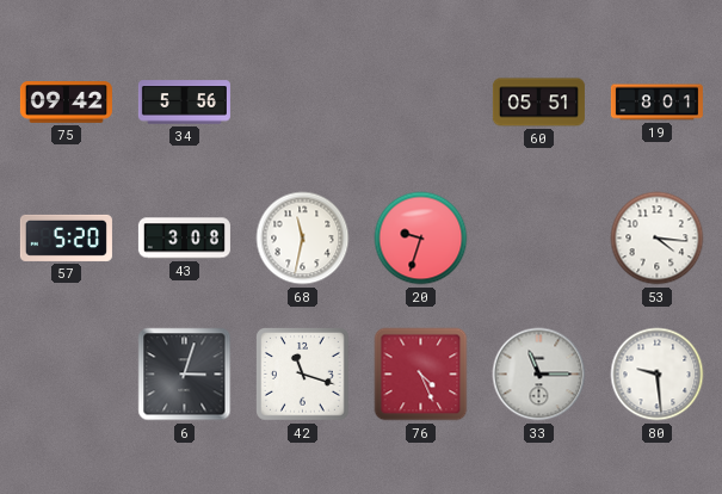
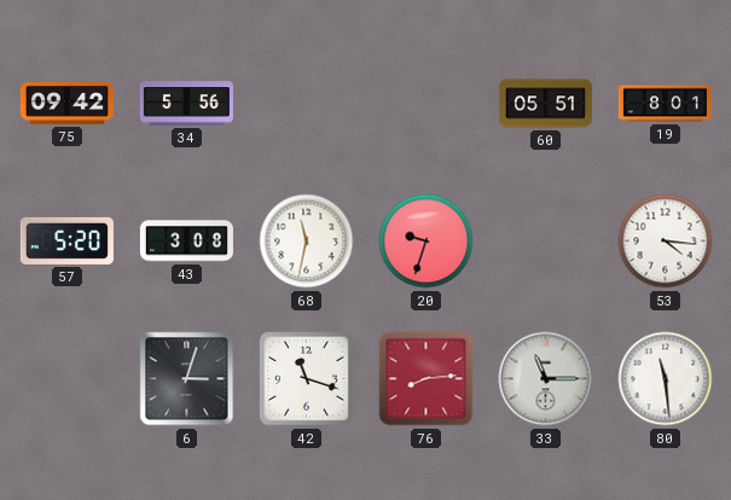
76: 4:26 -> 8:14
80: 9:29 -> 11:29
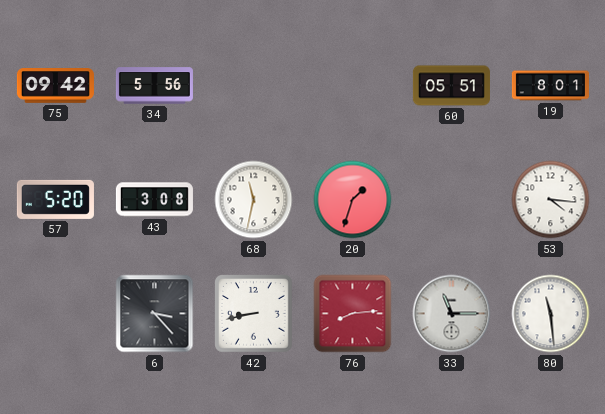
20: 9:33 -> 1:33
6: 3:03 -> 3:23
42: 11:18 -> 8:43
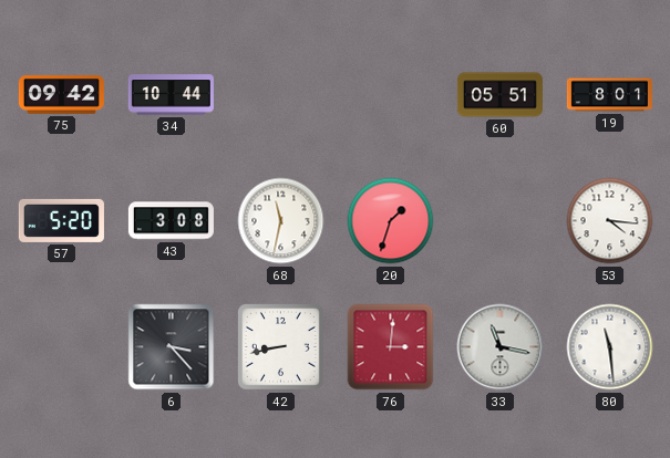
34: 5:56 -> 10:44
76: 8:14 -> 3:01
33: 11:15 -> 11:17
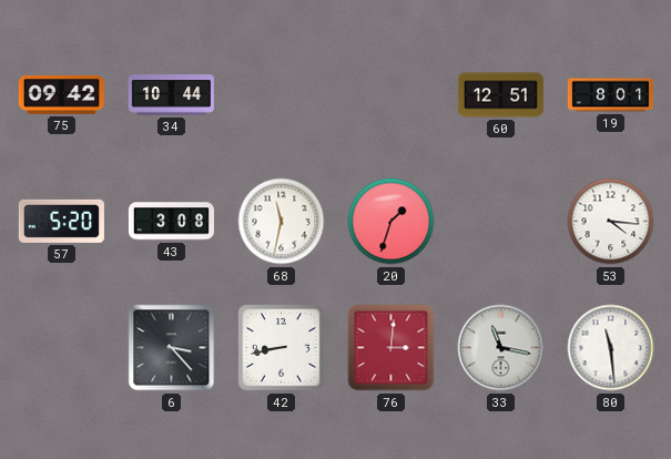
60: 05:51 -> 12:51
